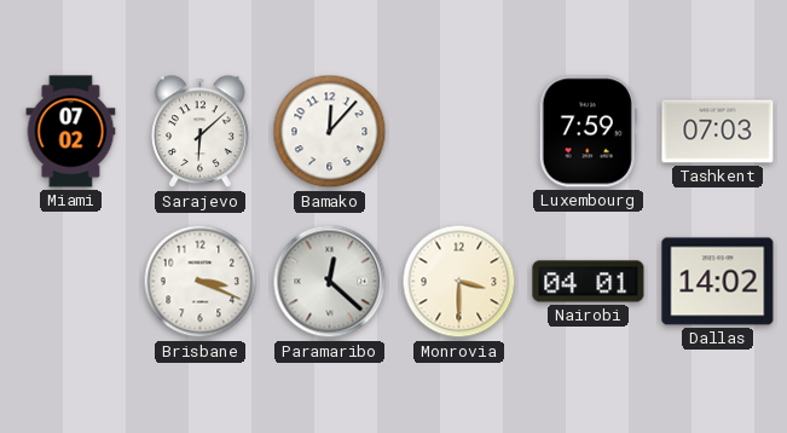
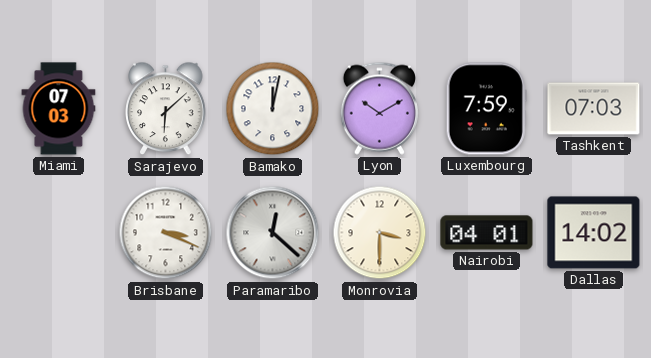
Miami: 07:02 -> 07:03
Bamako: 12:07 -> 12:02
Lyon: none -> 10:10
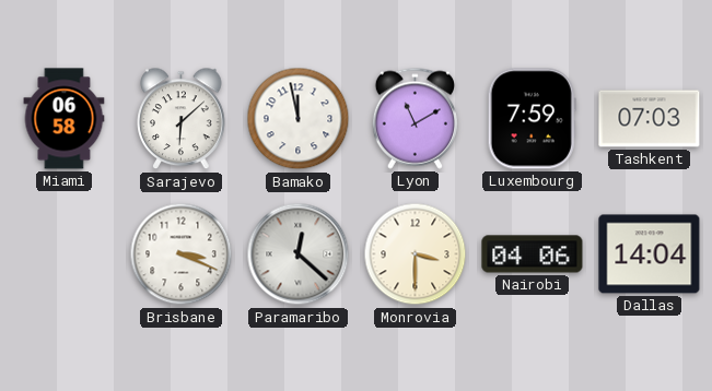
Miami: 07:03 -> 06:58
Bamako: 12:02 -> 11:58
Lyon: 10:10 -> 11:10
Nairobi: 04:01 -> 04:06
Dallas: 14:02 -> 14:04
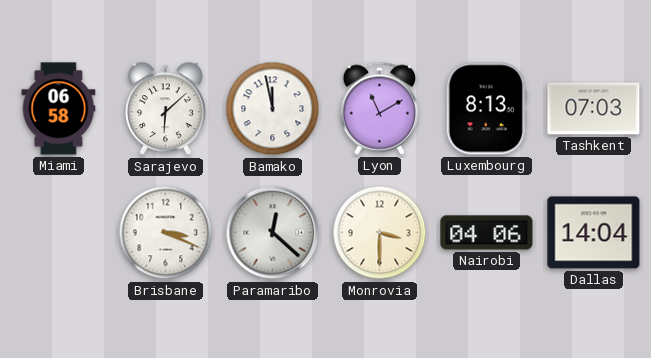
Luxembourg: 7:59 -> 8:13
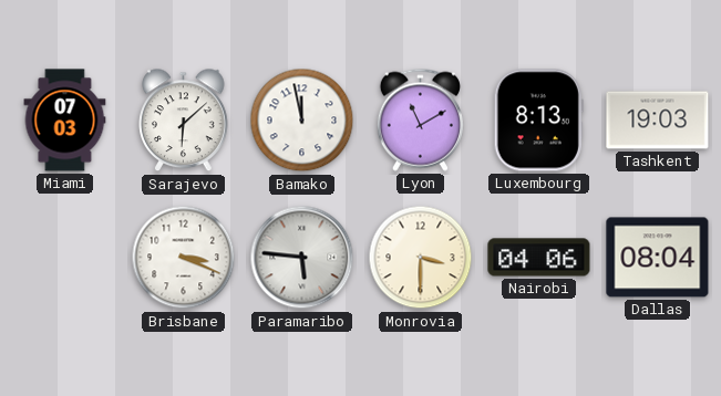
Miami: 06:58 -> 07:03
Tashkent: 07:03 -> 19:03
Paramaribo: 12:22 -> 5:46
Dallas: 14:04 -> 08:04
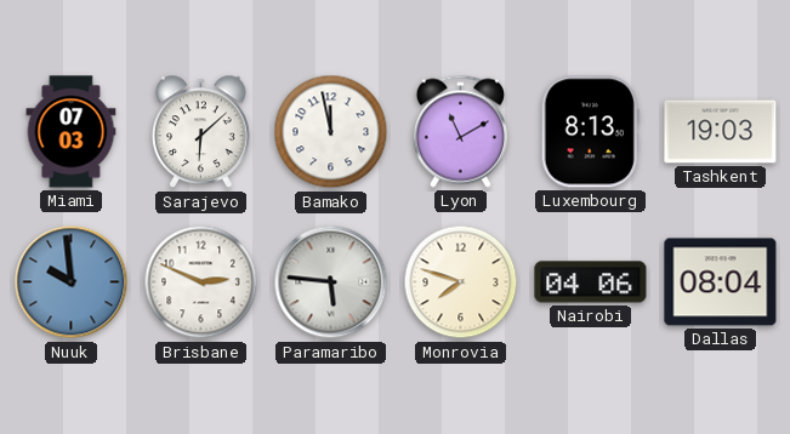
Nuuk: none -> 9:59
Brisbane: 3:19 -> 2:49
Monrovia: 3:30 -> 7:48
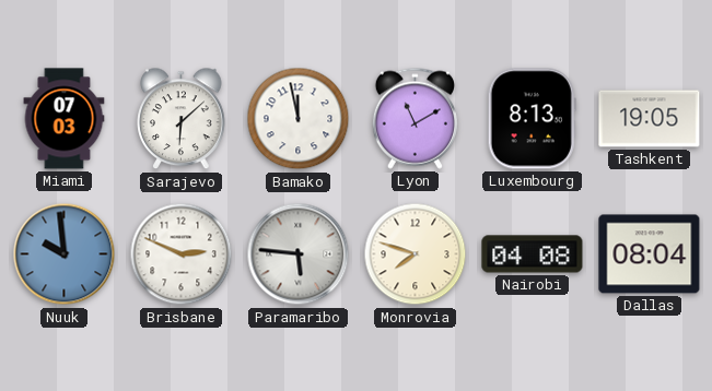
Tashkent: 19:03 -> 19:05
Nairobi: 04:06 -> 04:08
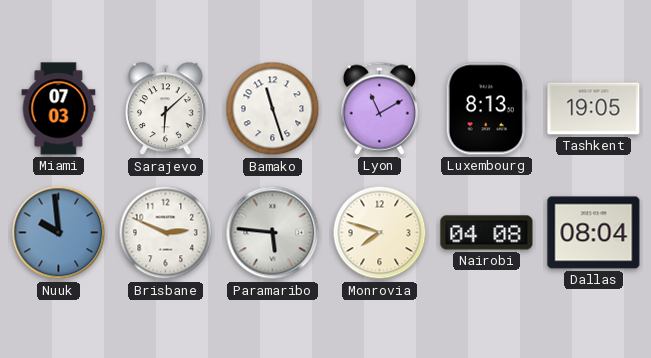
Bamako: 11:58 -> 11:27
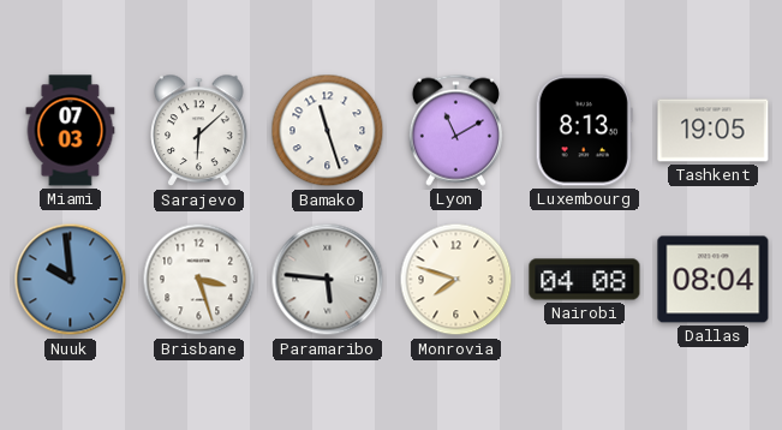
Brisbane: 2:49 -> 3:27
